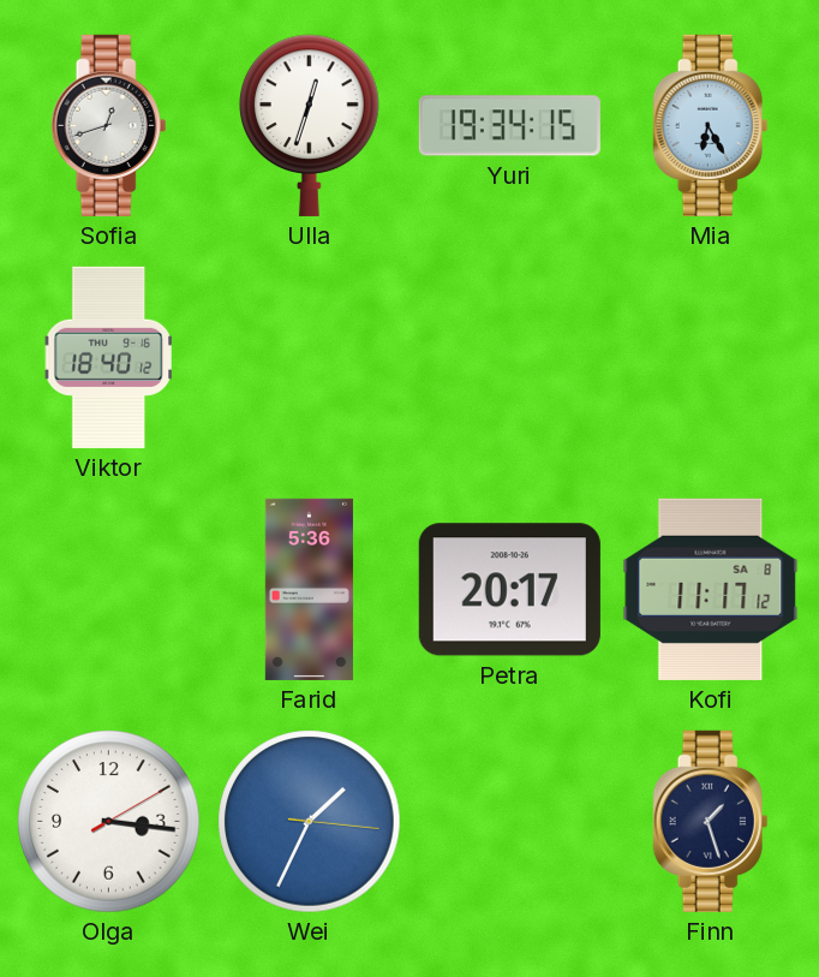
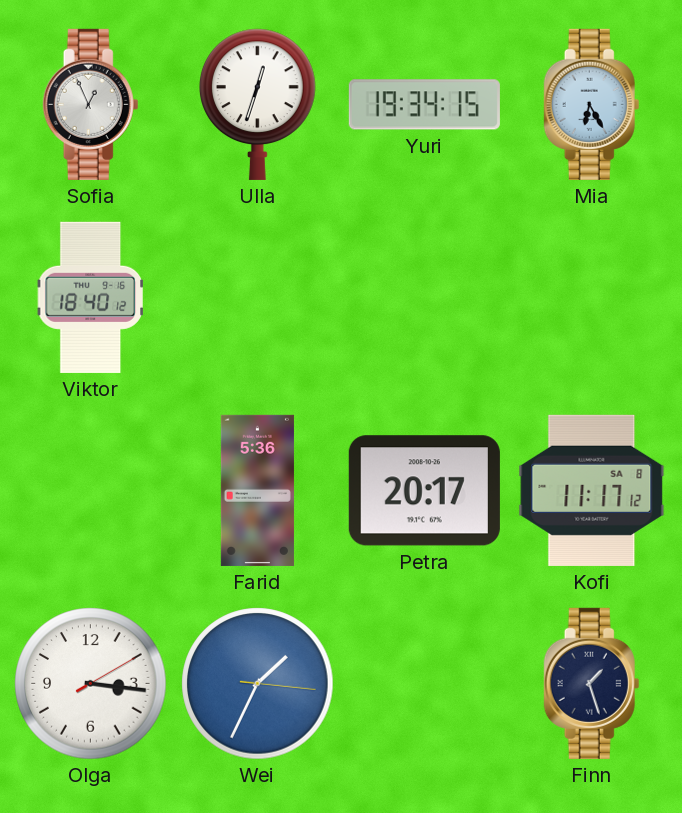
Sofia: 12:42 -> 12:56
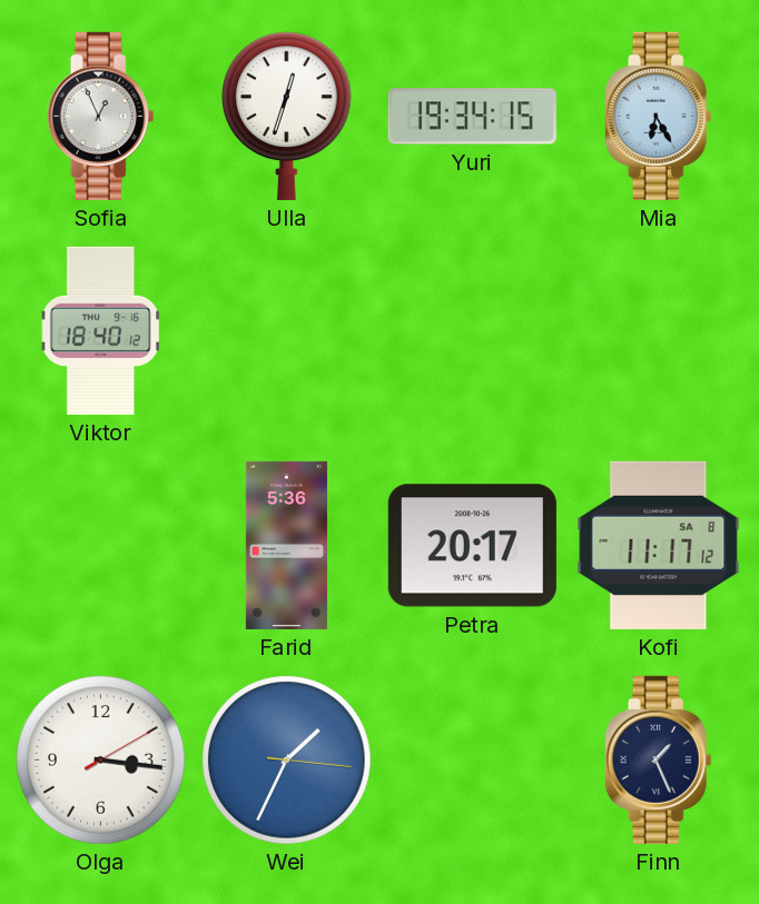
Finn: 1:27 -> 1:26
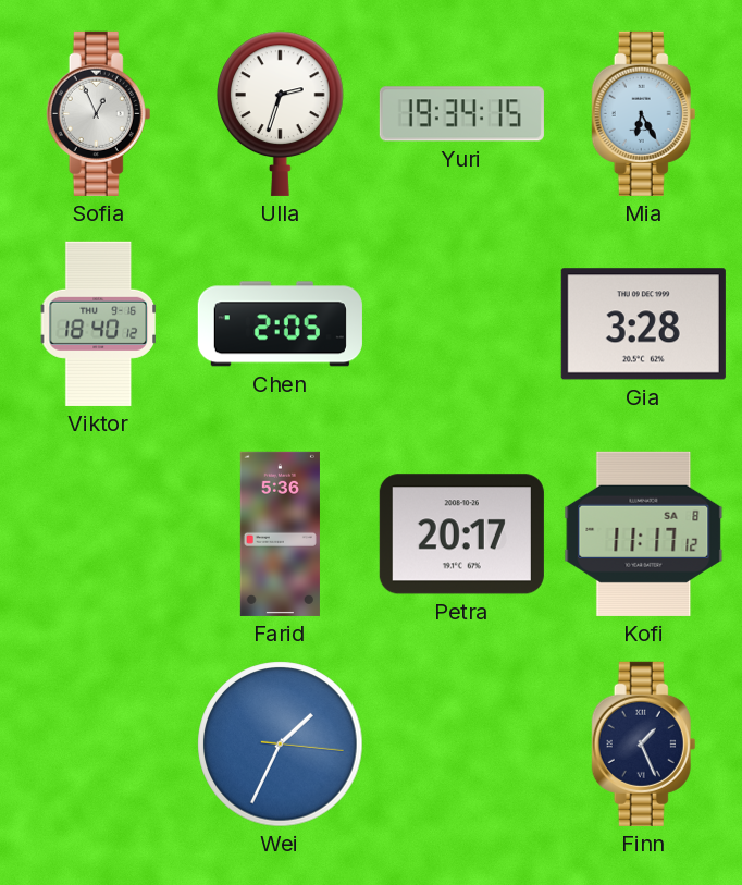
Ulla: 12:33 -> 2:33
Chen: none -> 2:05
Gia: none -> 3:28
Olga: 3:16 -> none
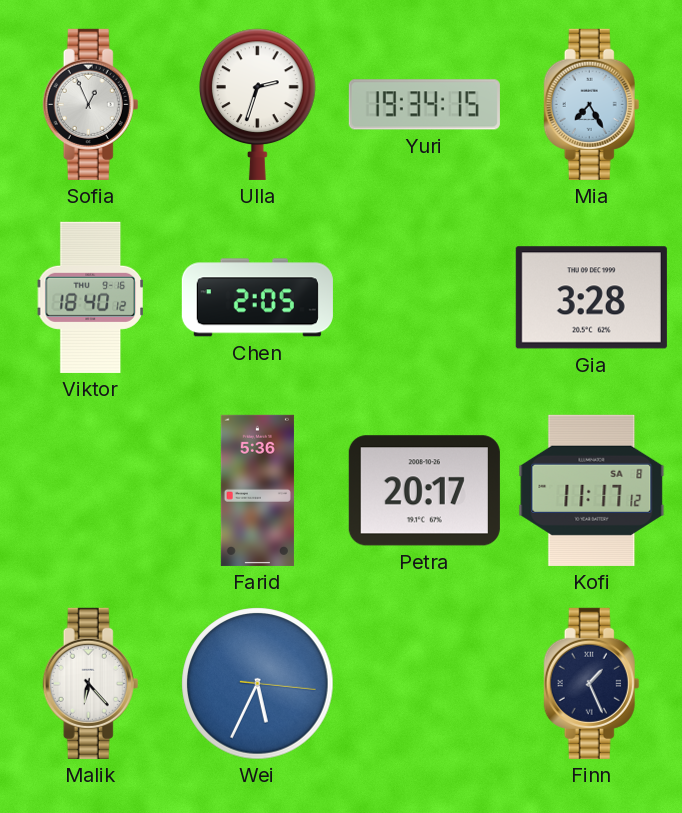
Mia: 6:25 -> 7:25
Malik: none -> 6:23
Wei: 1:34 -> 5:34
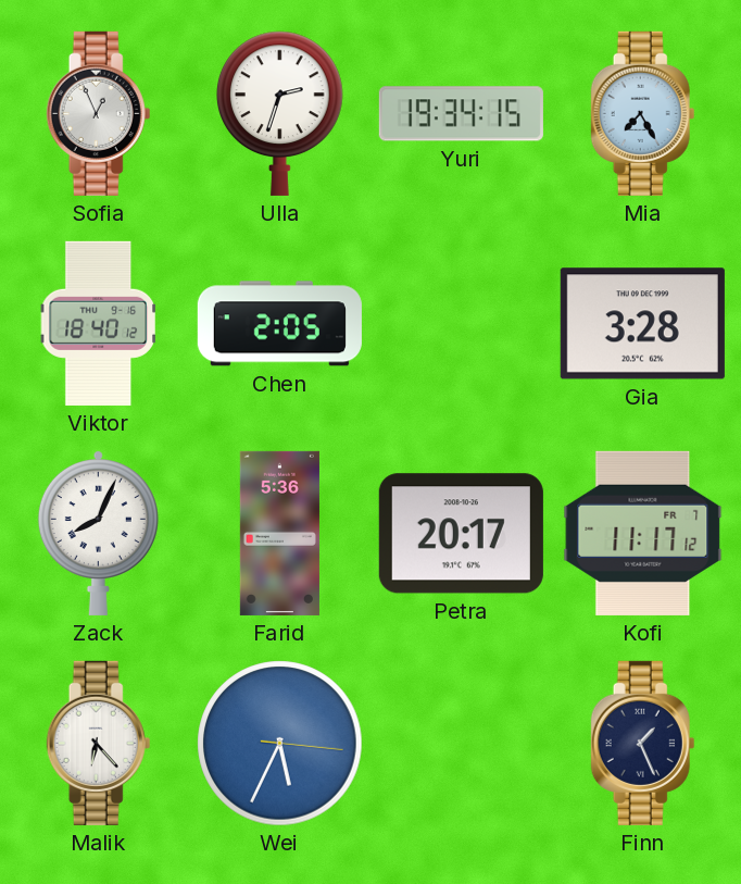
Zack: none -> 8:04
Kofi date: SA 8 -> FR 7
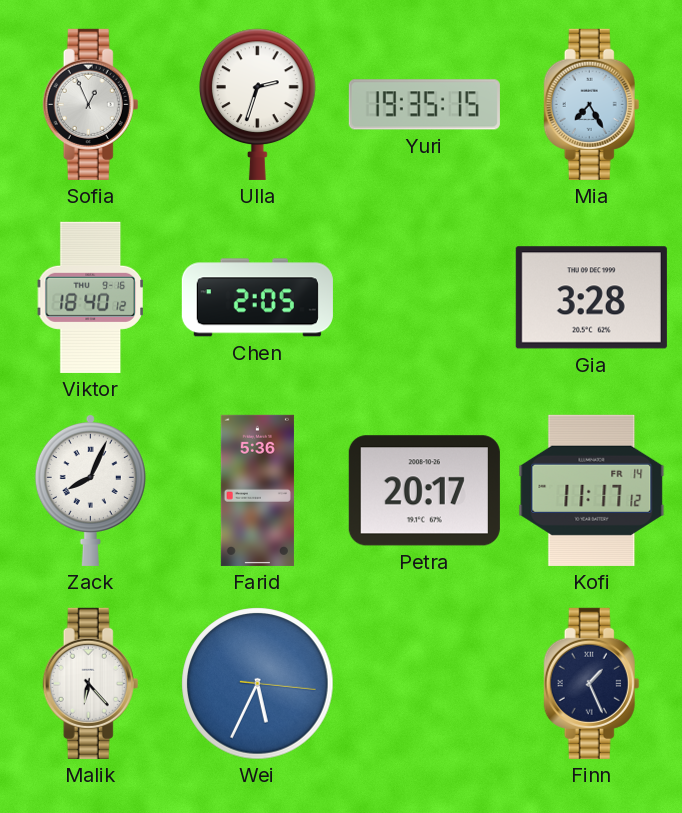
Yuri: 19:34 -> 19:35
Kofi date: FR 7 -> FR 14
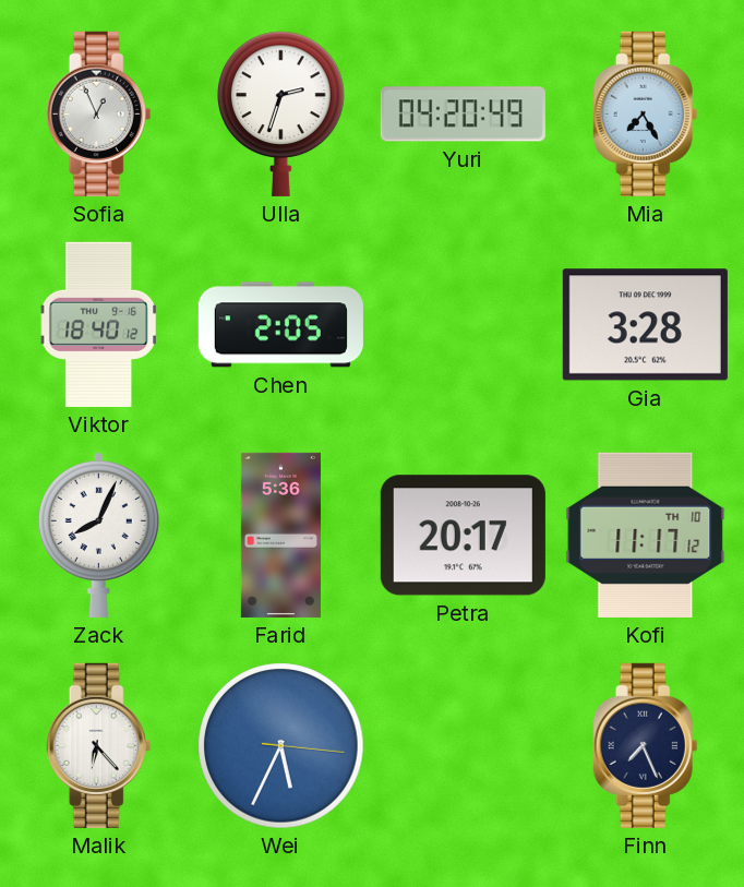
Yuri: 19:35 -> 04:20
Kofi date: FR 14 -> TH 10
Finn: 1:26 -> 7:26
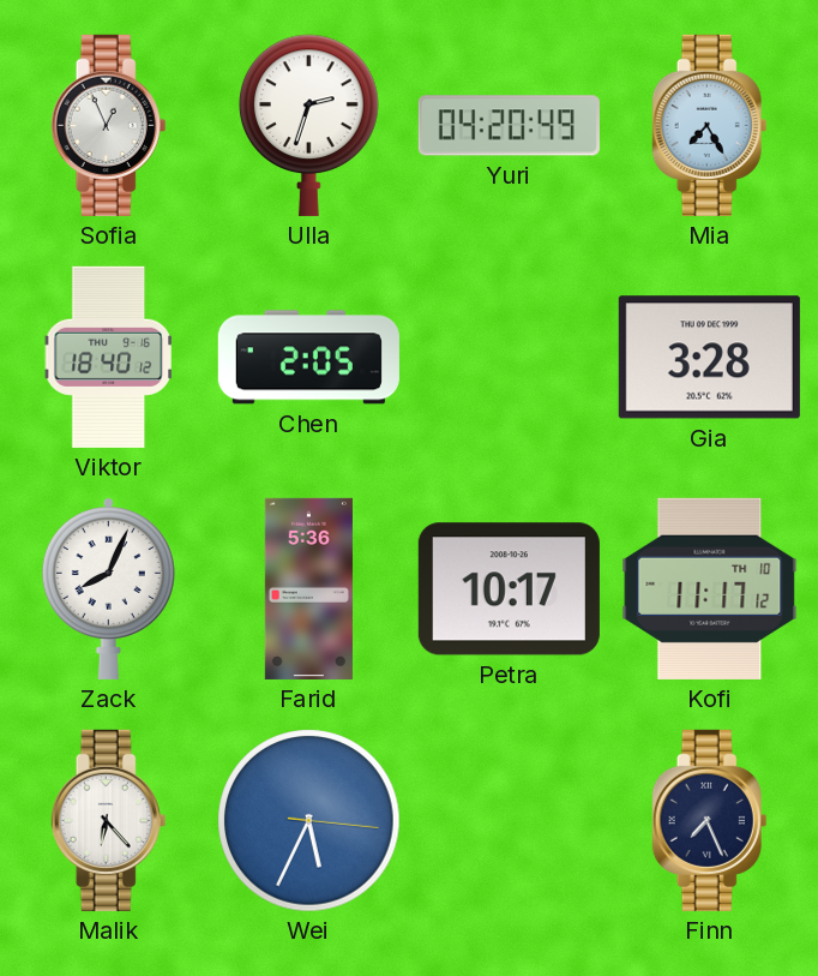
Petra: 20:17 -> 10:17
